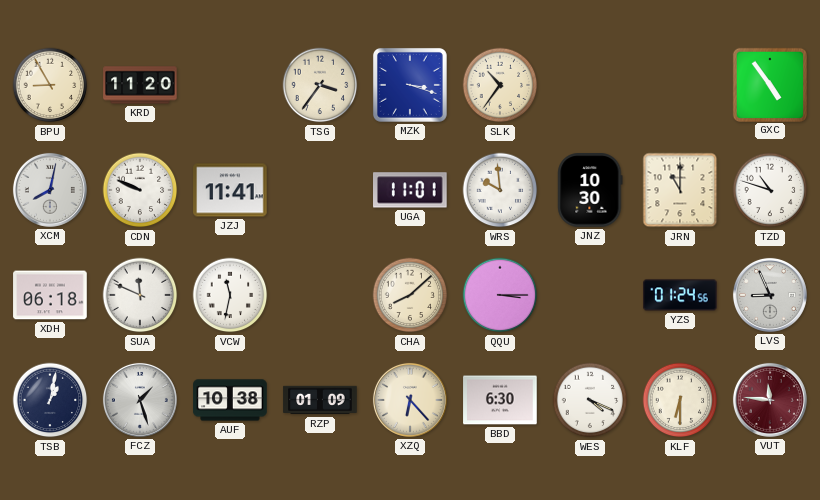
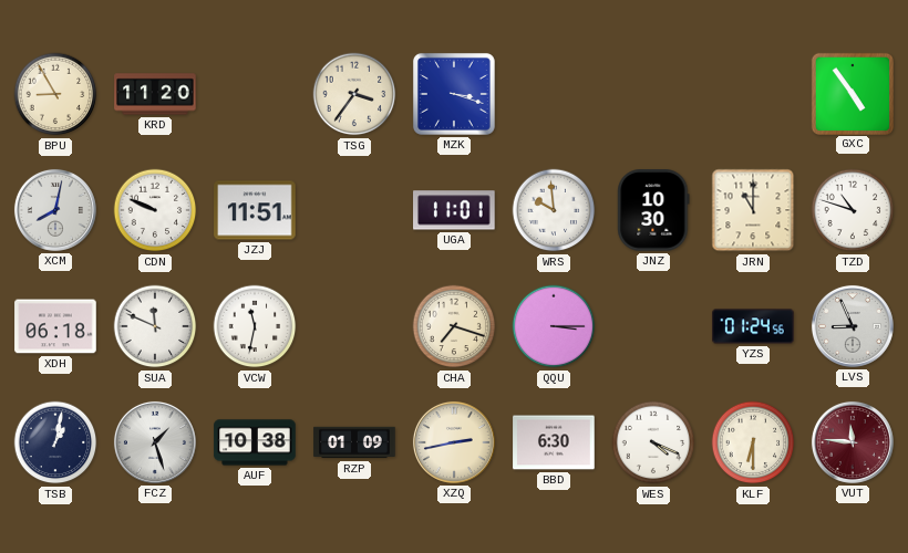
SLK: 10:36 -> none
JZJ: 11:41 -> 11:51
CHA: 8:08 -> 7:18
XZQ: 6:23 -> 2:43
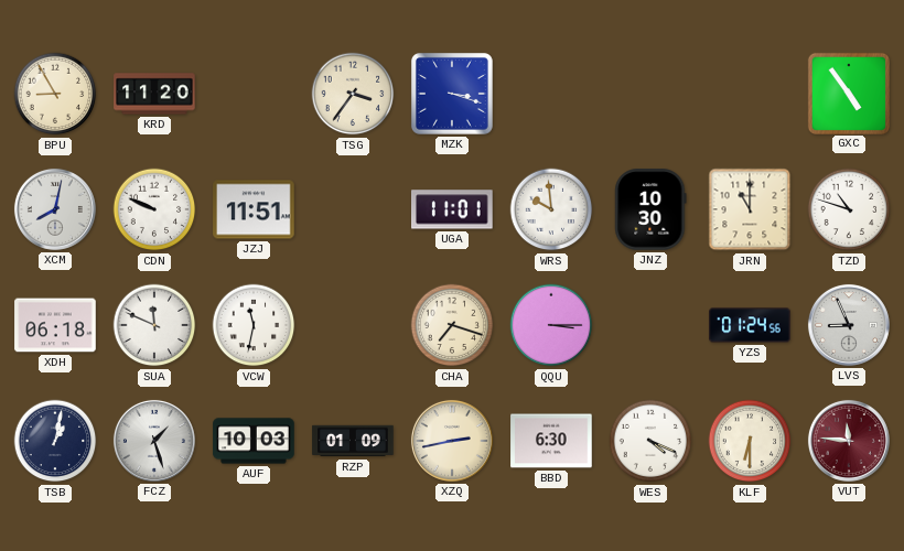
AUF: 10:38 -> 10:03
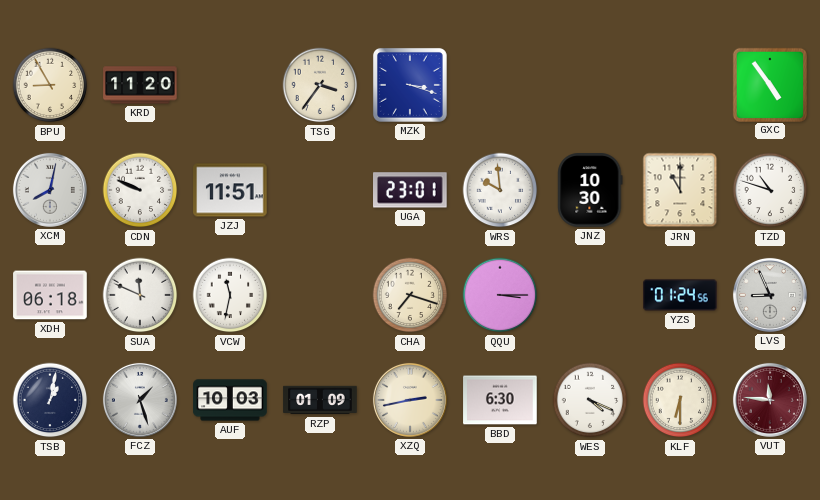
UGA: 11:01 -> 23:01
